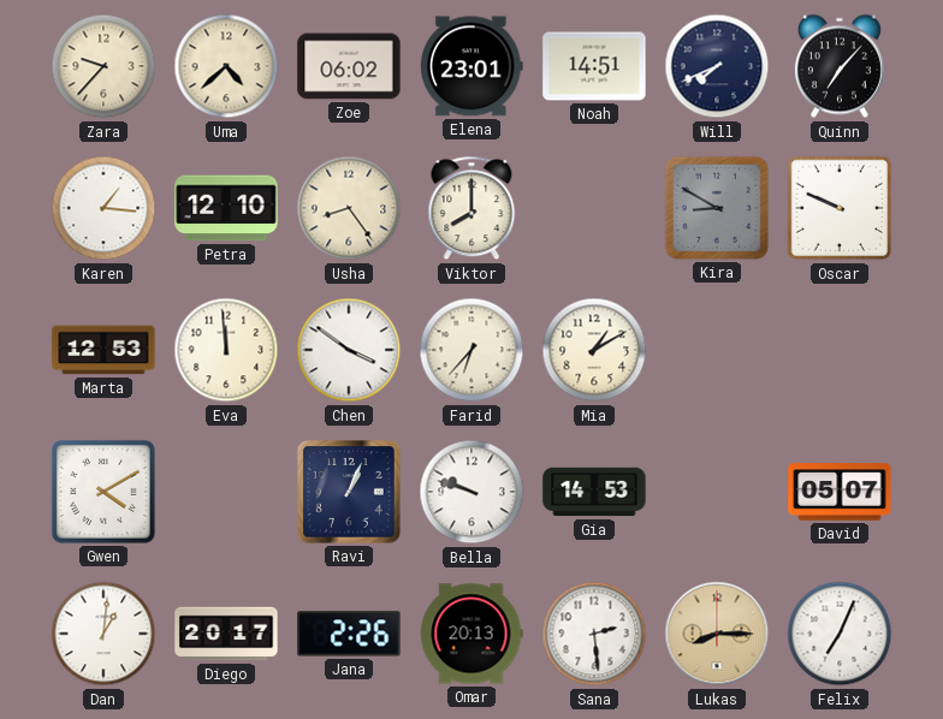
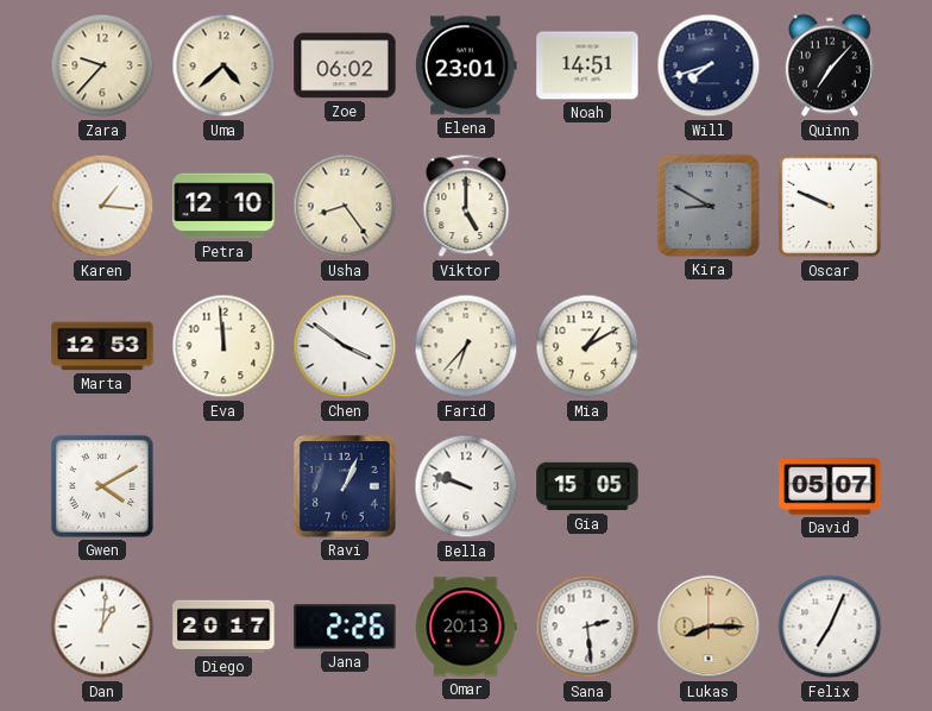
Will: 7:41 -> 7:42
Viktor: 8:00 -> 5:00
Gia: 14:53 -> 15:05
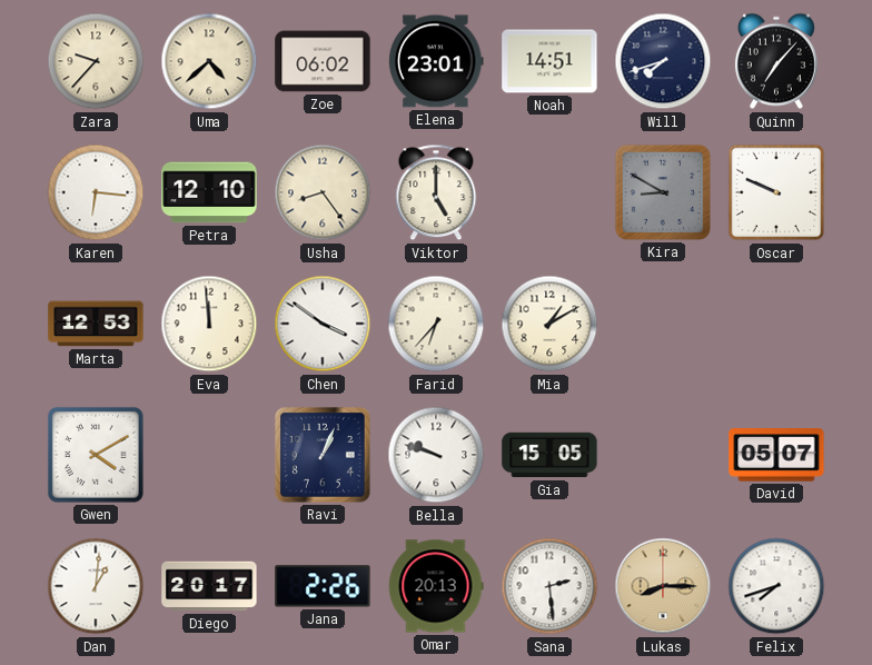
Karen: 1:16 -> 6:16
Felix: 7:04 -> 7:42
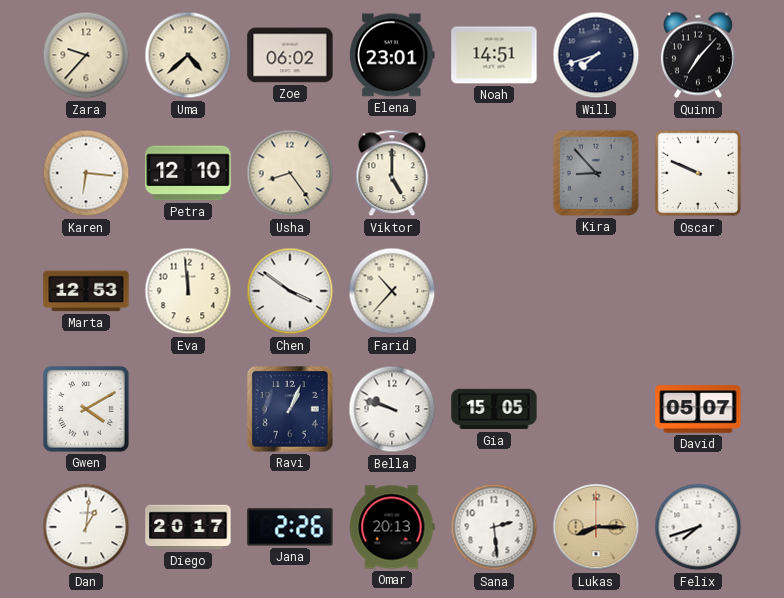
Kira: 8:50 -> 8:53
Farid: 6:37 -> 10:37
Mia: 1:10 -> none
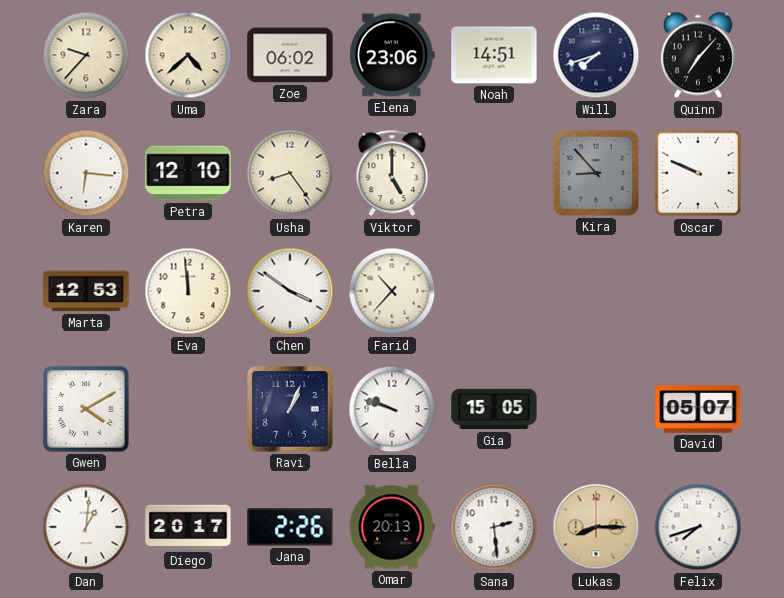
Elena: 23:01 -> 23:06
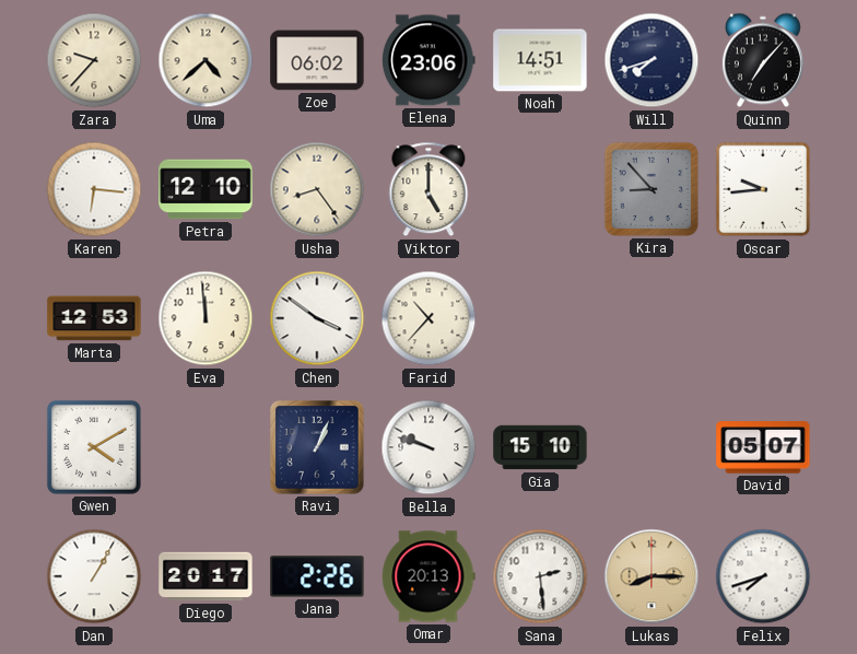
Oscar: 9:49 -> 9:44
Gia: 15:05 -> 15:10
Dan: 1:01 -> 1:05
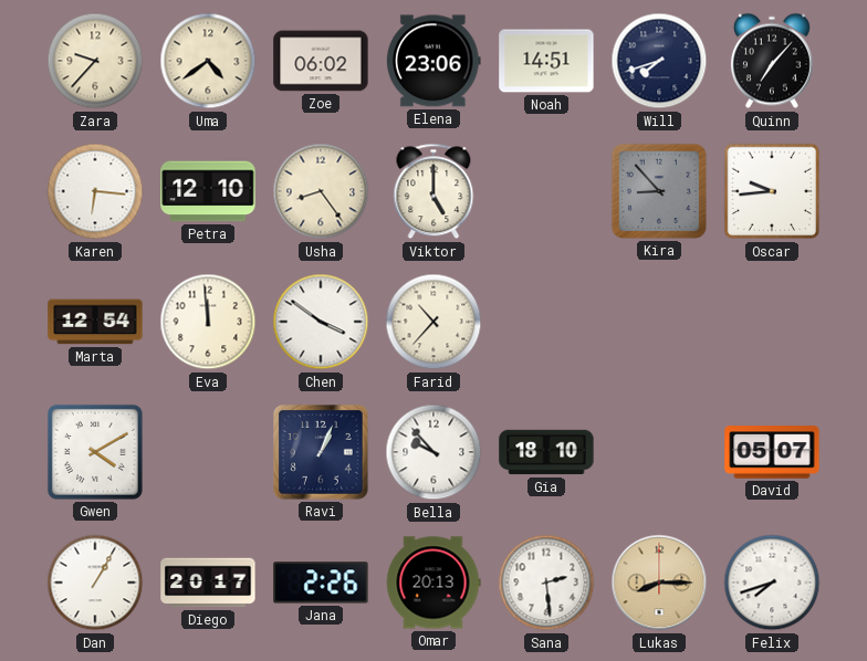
Uma: 4:38 -> 4:39
Marta: 12:53 -> 12:54
Bella: 9:48 -> 9:53
Gia: 15:10 -> 18:10
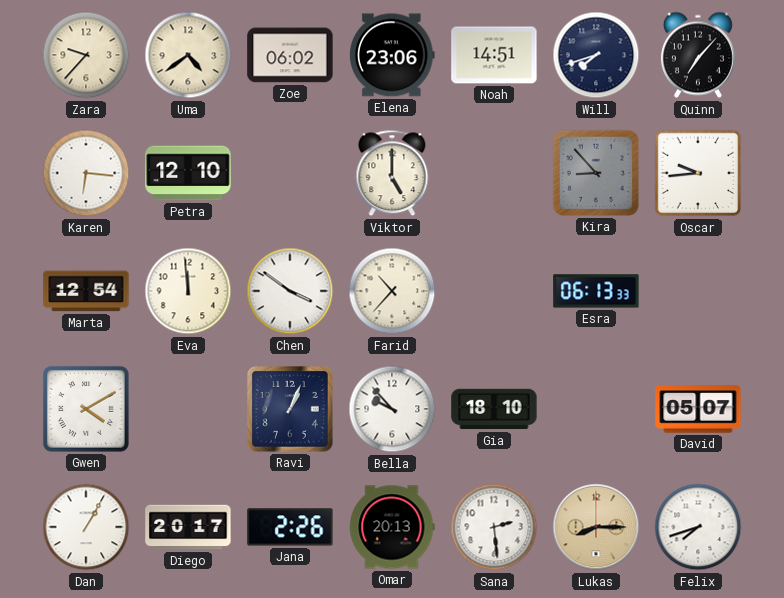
Usha: 8:24 -> none
Esra: none -> 06:13
